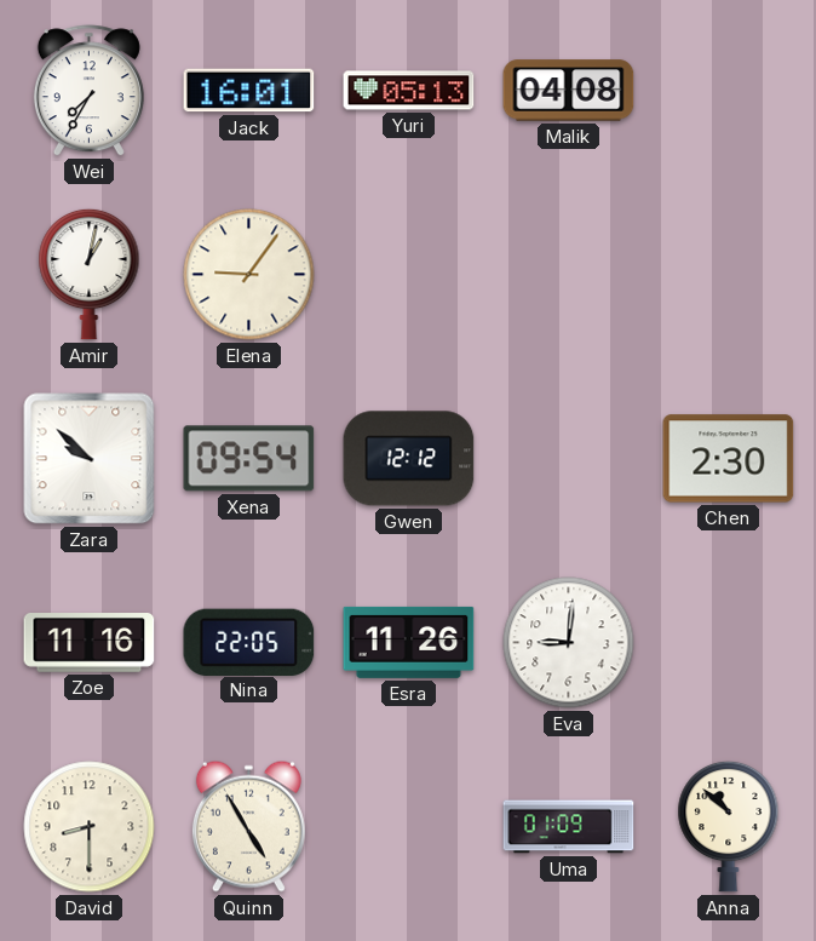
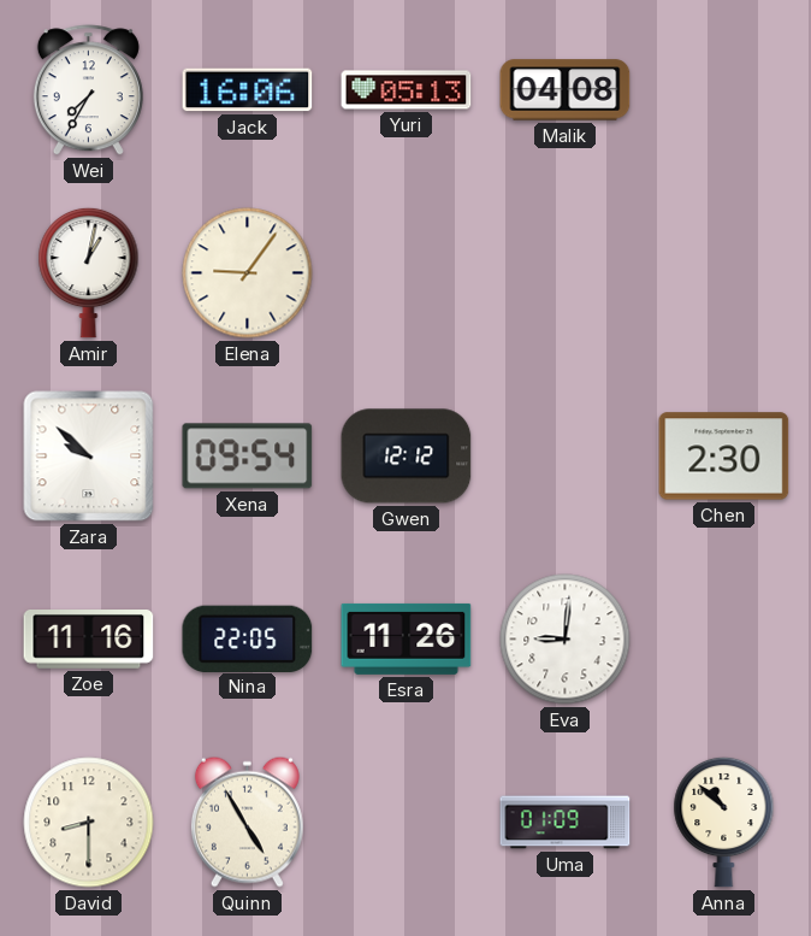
Jack: 16:01 -> 16:06
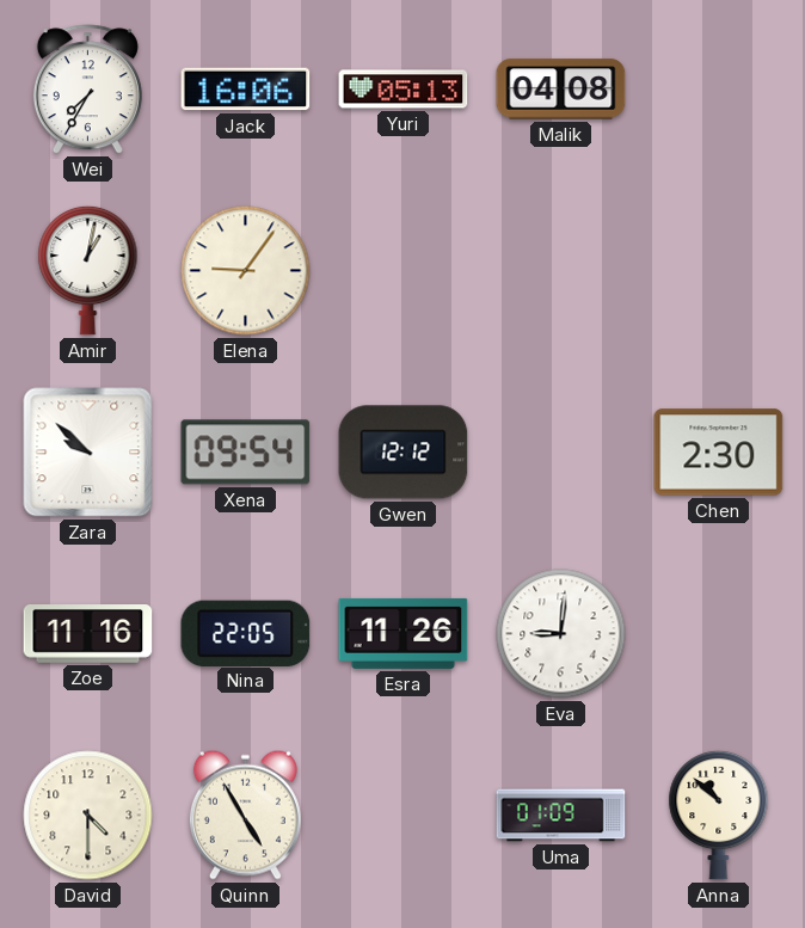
David: 8:30 -> 4:30
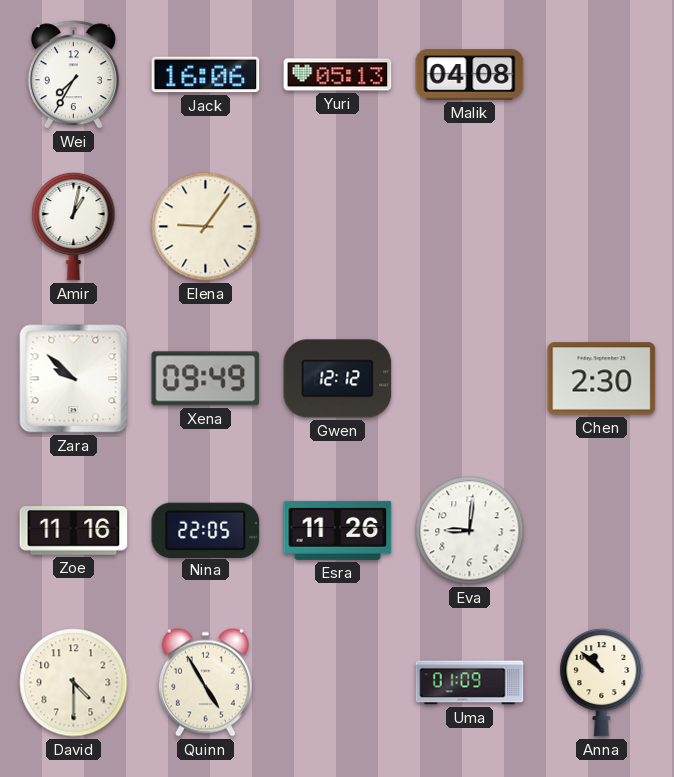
Xena: 09:54 -> 09:49
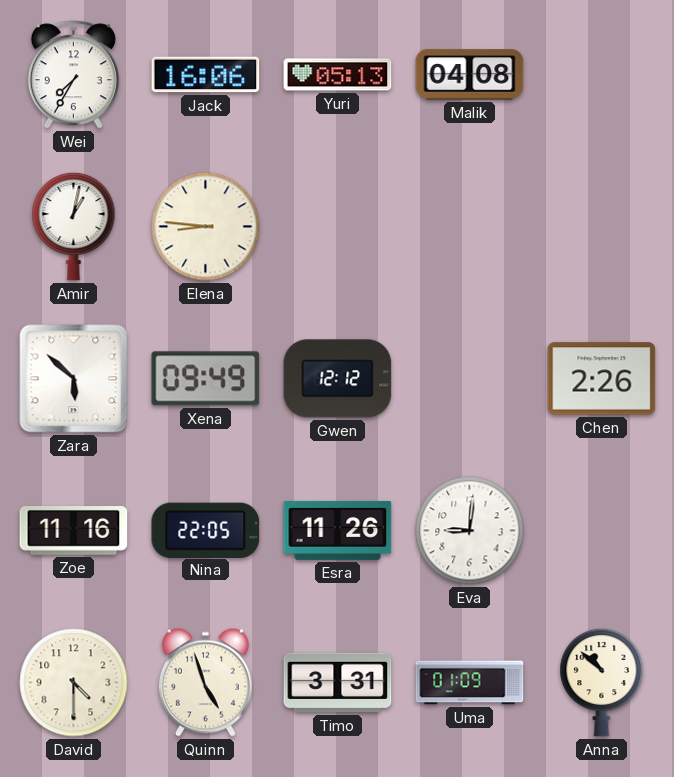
Elena: 9:06 -> 8:46
Zara: 9:52 -> 5:52
Chen: 2:30 -> 2:26
Quinn: 4:55 -> 4:57
Timo: none -> 3:31
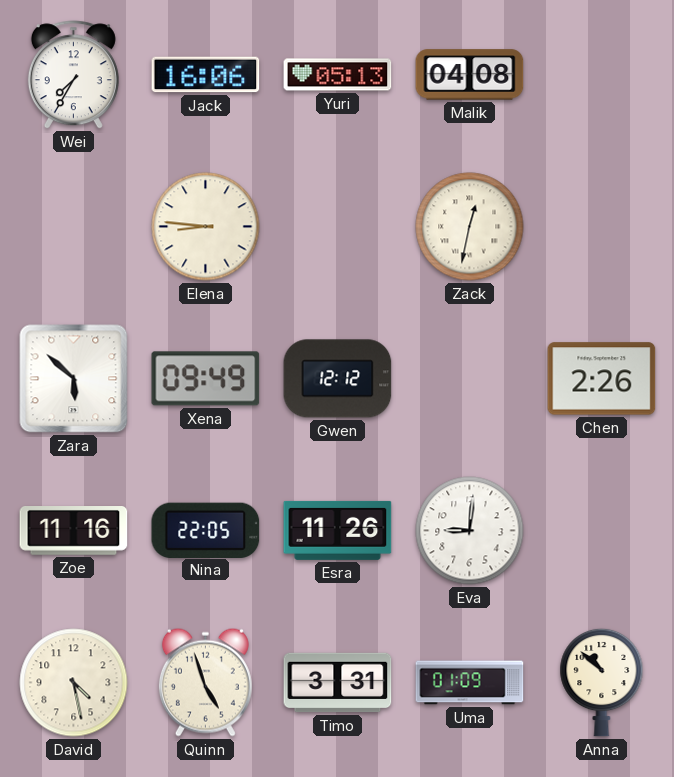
Amir: 1:02 -> none
Zack: none -> 12:32
David: 4:30 -> 4:28
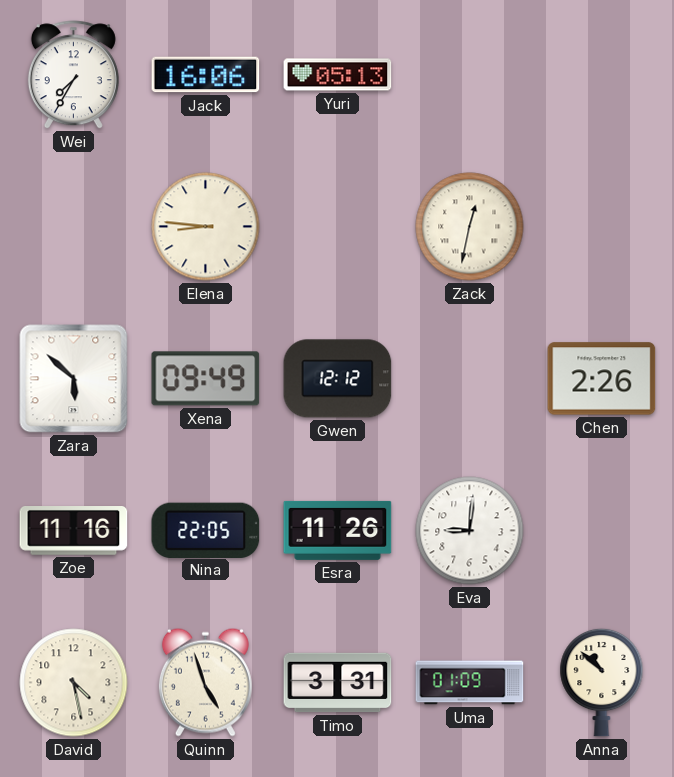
Malik: 04:08 -> none
